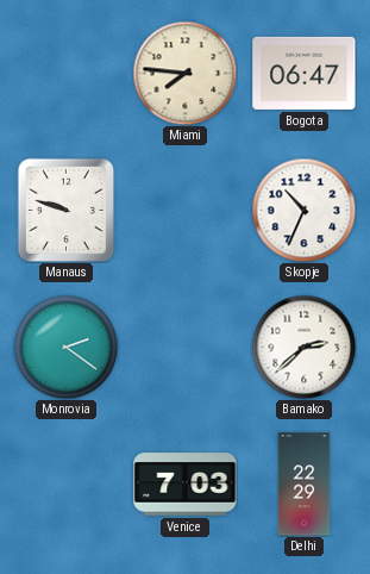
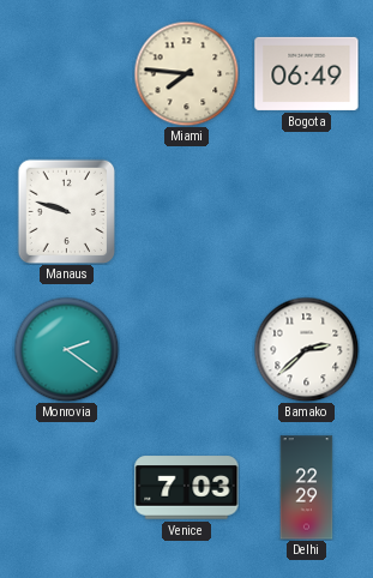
Bogota: 06:47 -> 06:49
Skopje: 10:34 -> none
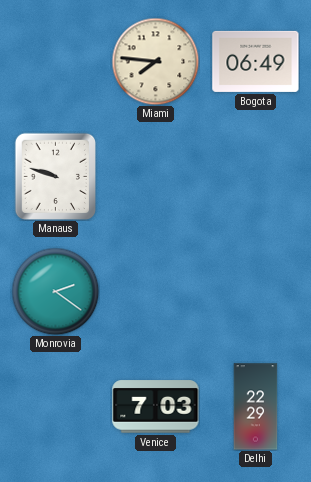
Bamako: 2:38 -> none
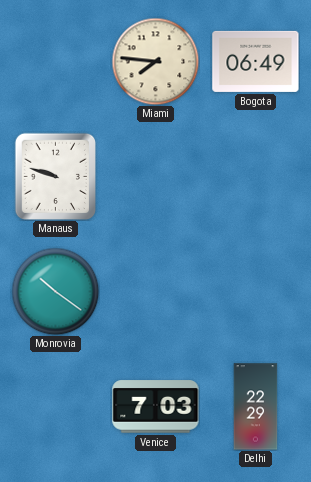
Monrovia: 2:21 -> 10:21
